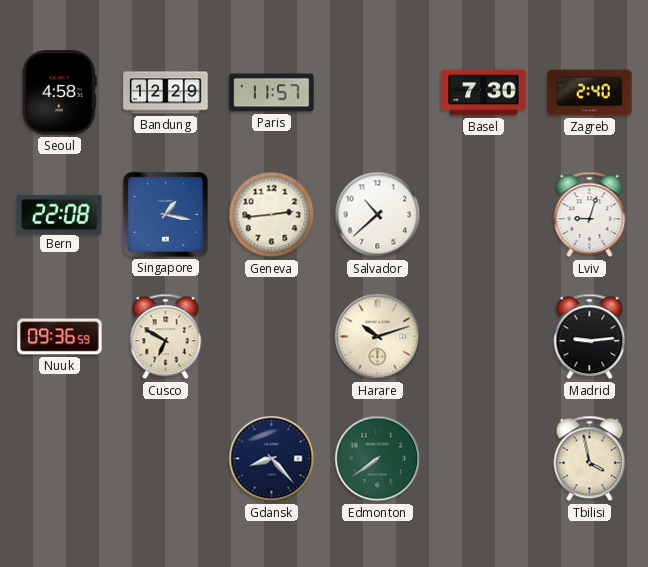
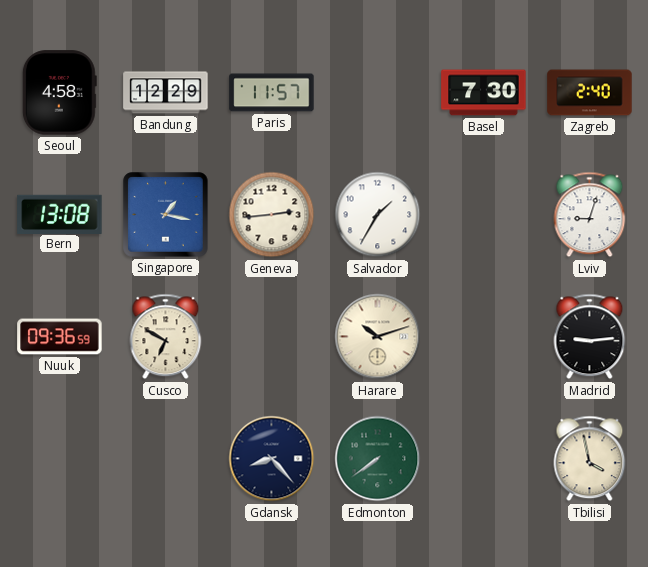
Bern: 22:08 -> 13:08
Salvador: 10:38 -> 1:35
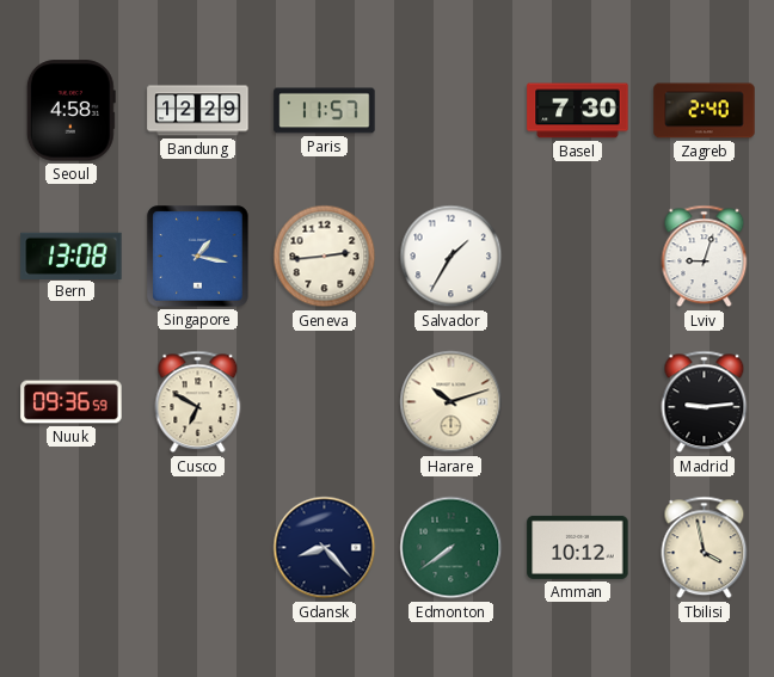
Amman: none -> 10:12
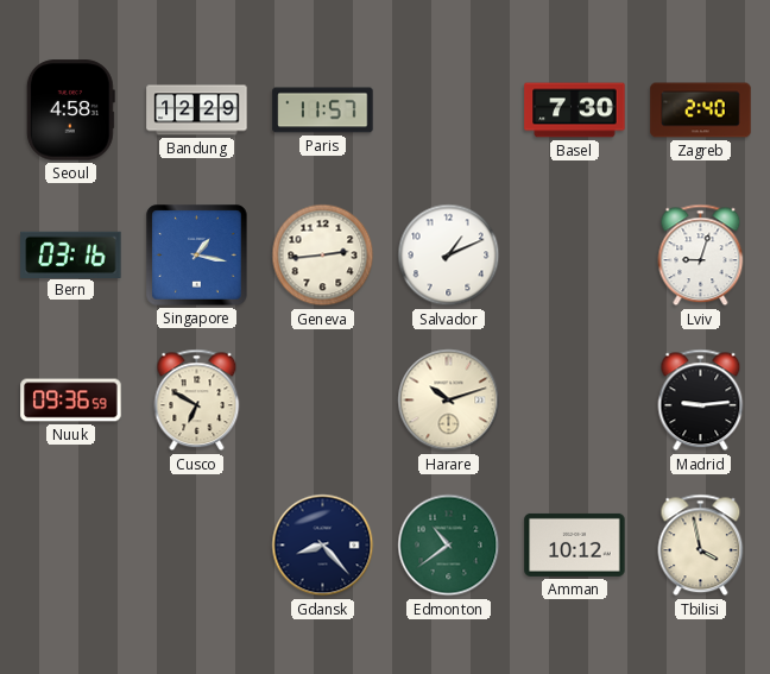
Bern: 13:08 -> 03:16
Salvador: 1:35 -> 1:11
Edmonton: 7:39 -> 10:39
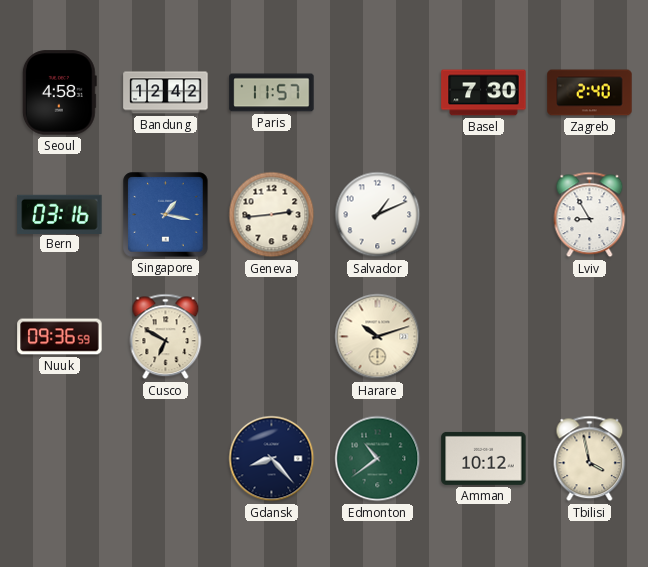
Bandung: 12:29 -> 12:42
Lviv: 9:03 -> 8:55
Madrid: 9:14 -> none
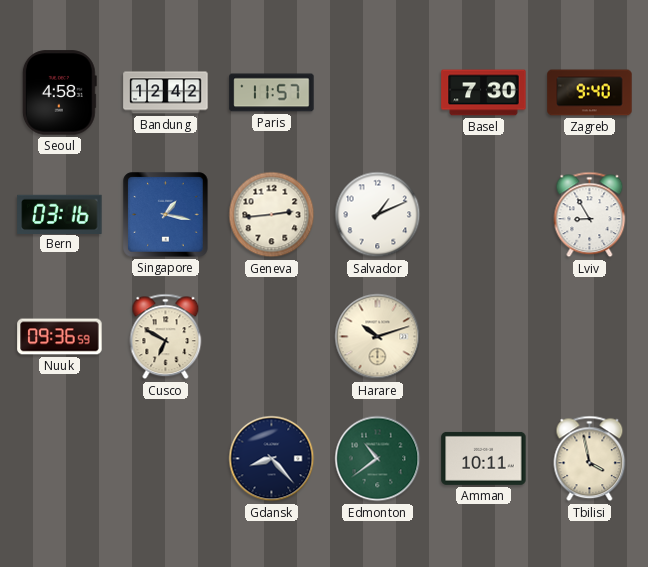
Zagreb: 2:40 -> 9:40
Amman: 10:12 -> 10:11
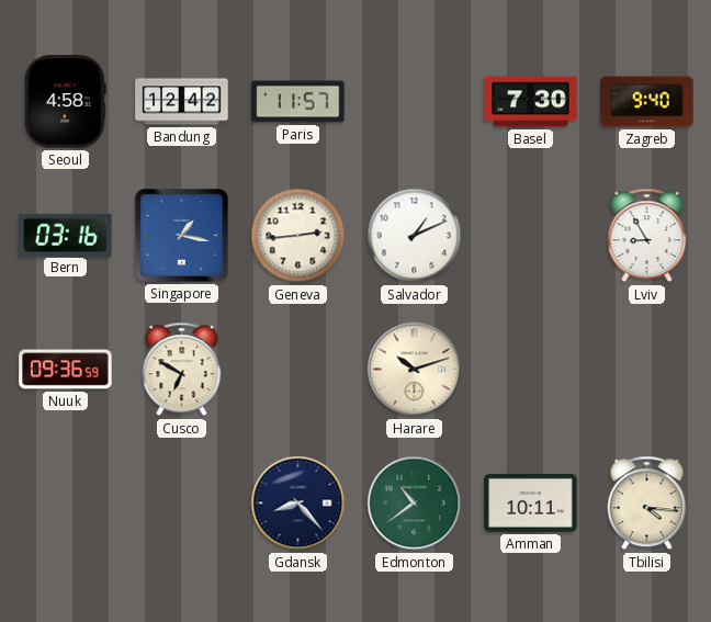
Tbilisi: 3:58 -> 4:16
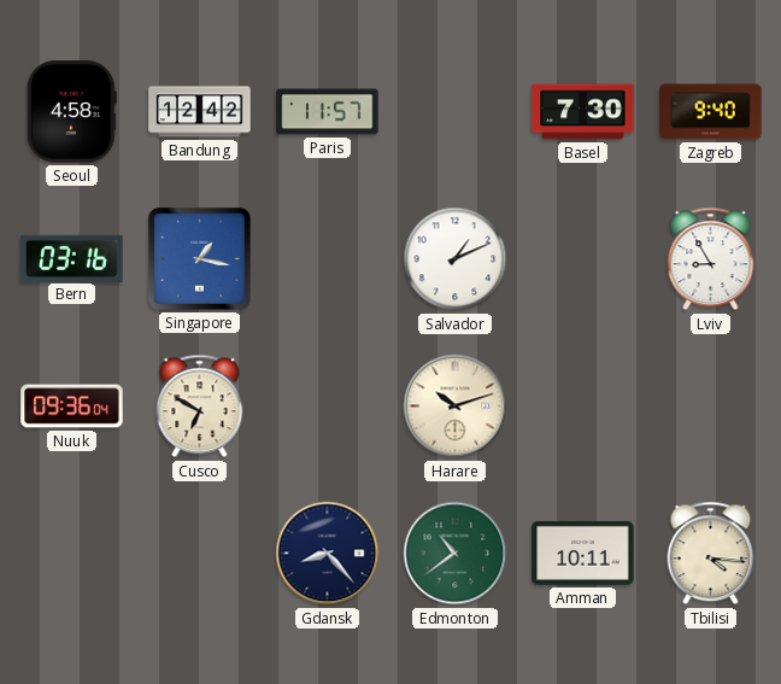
Geneva: 2:44 -> none
Nuuk: 09:36:59 -> 09:36:04
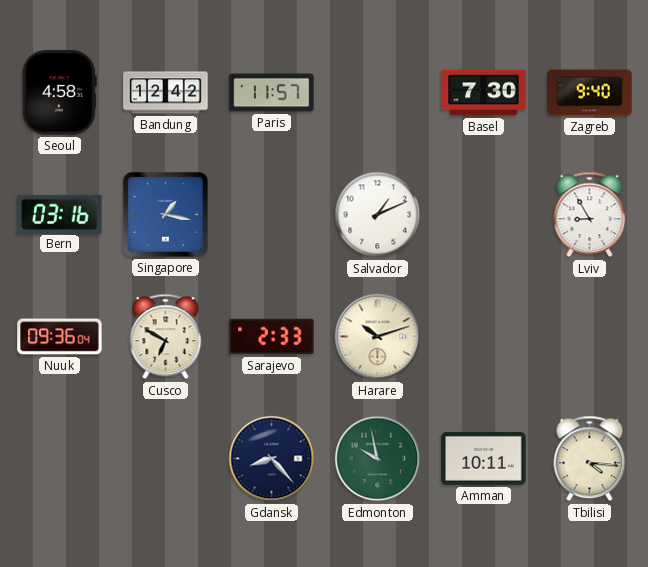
Sarajevo: none -> 2:33
Edmonton: 10:39 -> 9:58
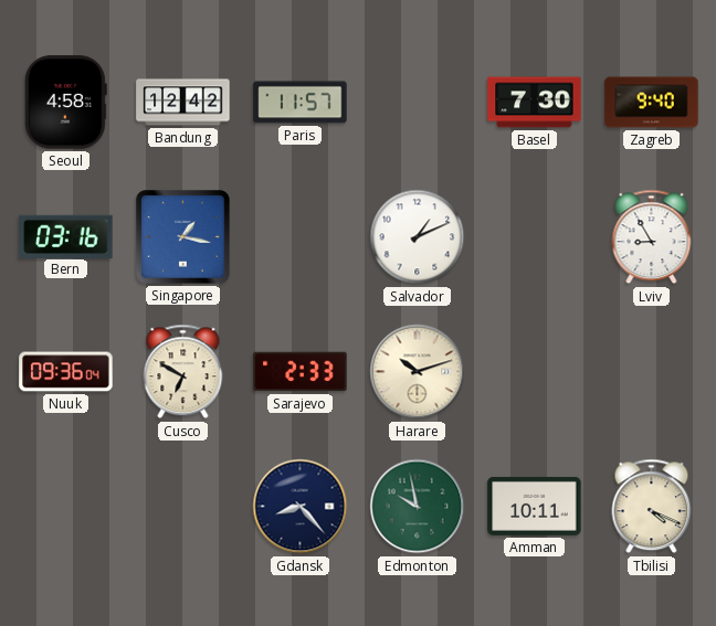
Tbilisi: 4:16 -> 4:19
